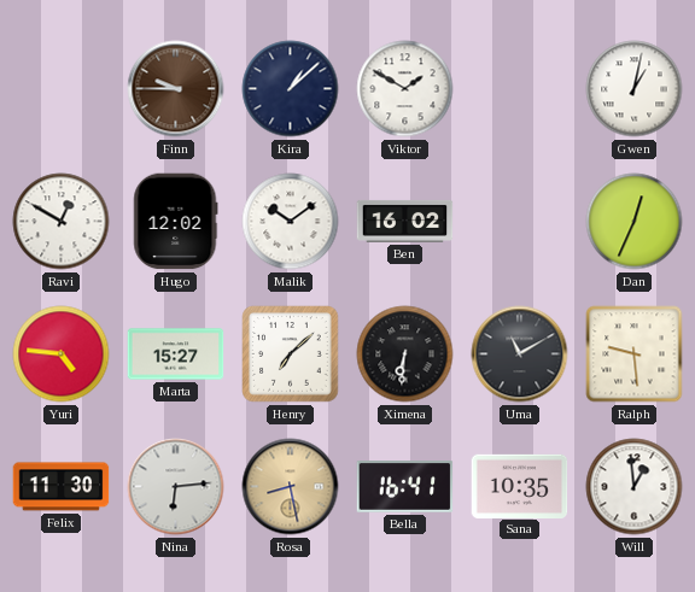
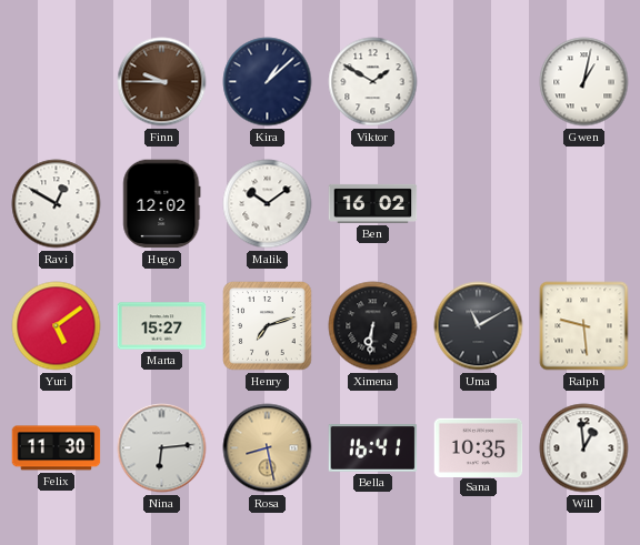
Dan: 12:34 -> none
Yuri: 4:46 -> 5:09
Henry: 7:08 -> 7:12
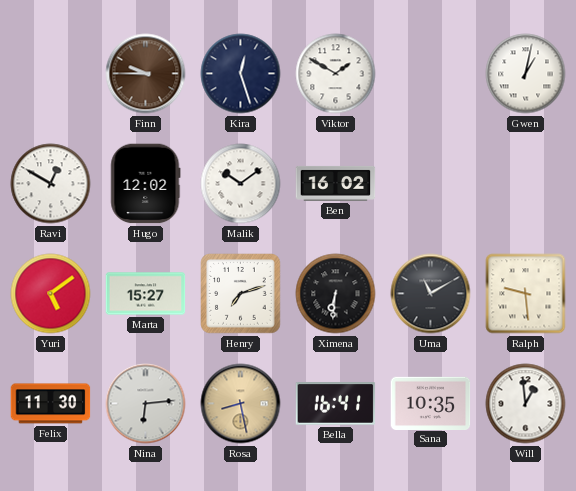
Kira: 1:08 -> 12:27
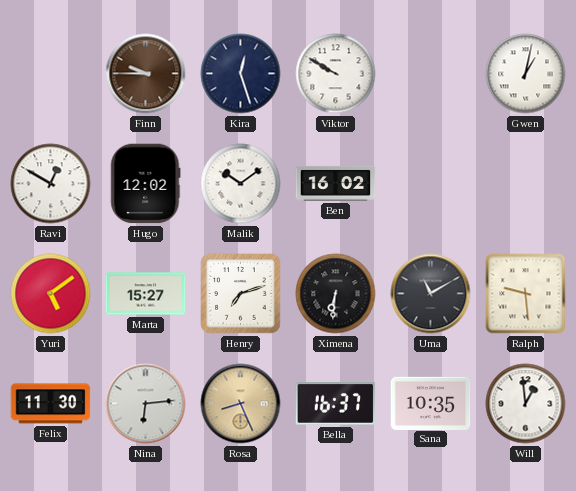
Viktor: 1:50 -> 9:50
Rosa: 8:28 -> 8:26
Bella: 16:41 -> 16:37
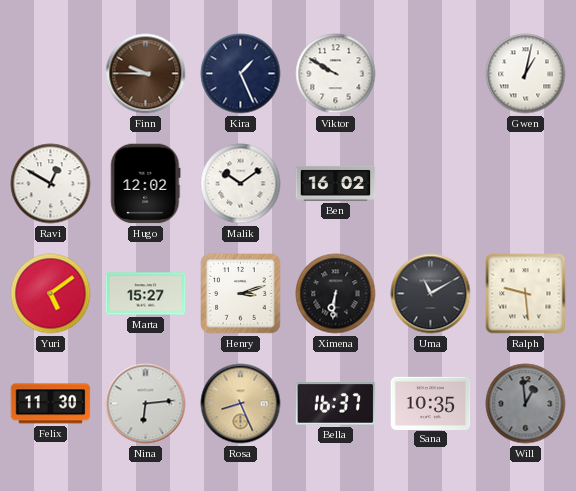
Kira: 12:27 -> 1:26
Henry: 7:12 -> 3:12
Will dial: white -> grey
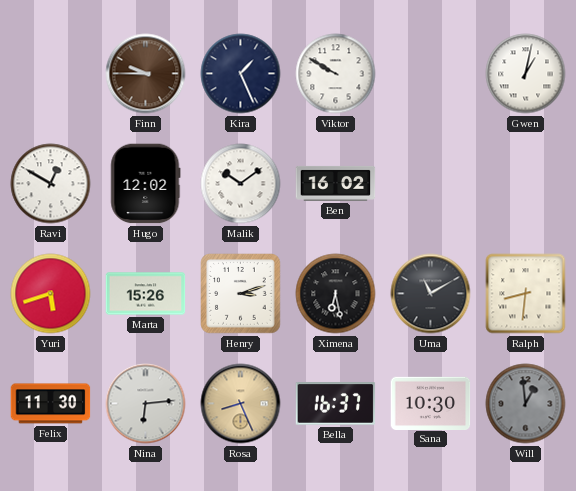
Yuri: 5:09 -> 5:42
Marta: 15:27 -> 15:26
Ximena: 6:31 -> 6:28
Ralph: 9:29 -> 8:31
Sana: 10:35 -> 10:30
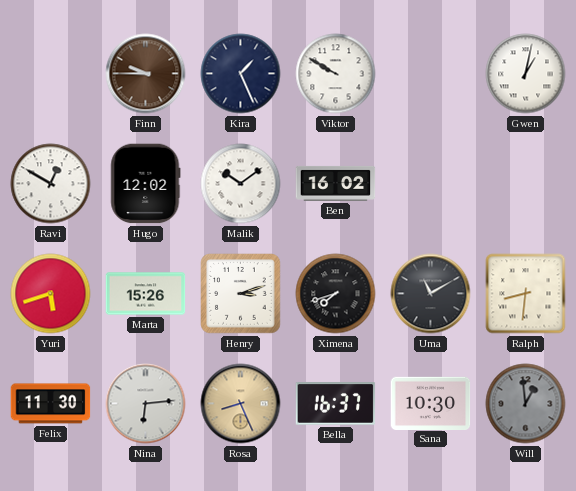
Ximena: 6:28 -> 7:42
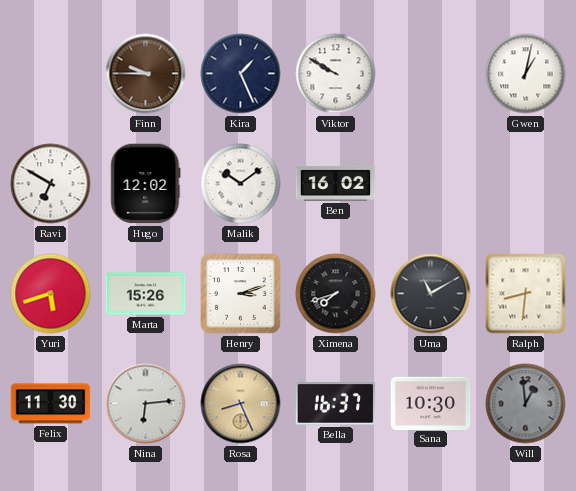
Ravi: 12:50 -> 6:50
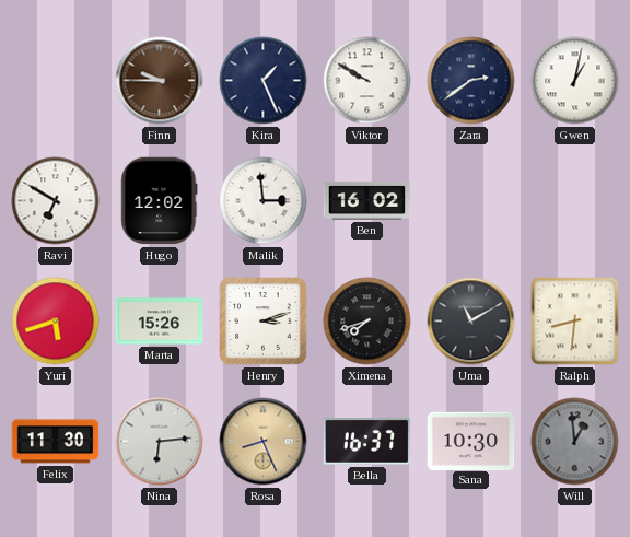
Zara: none -> 2:39
Malik: 10:09 -> 2:59
